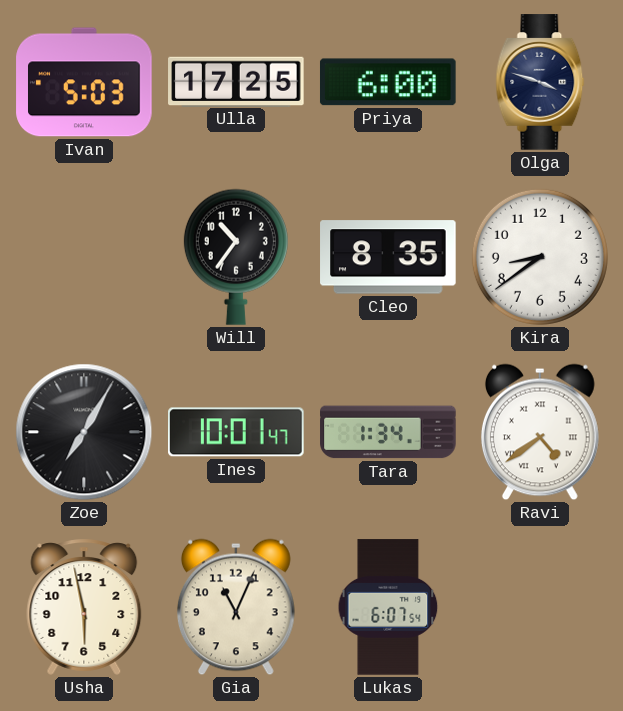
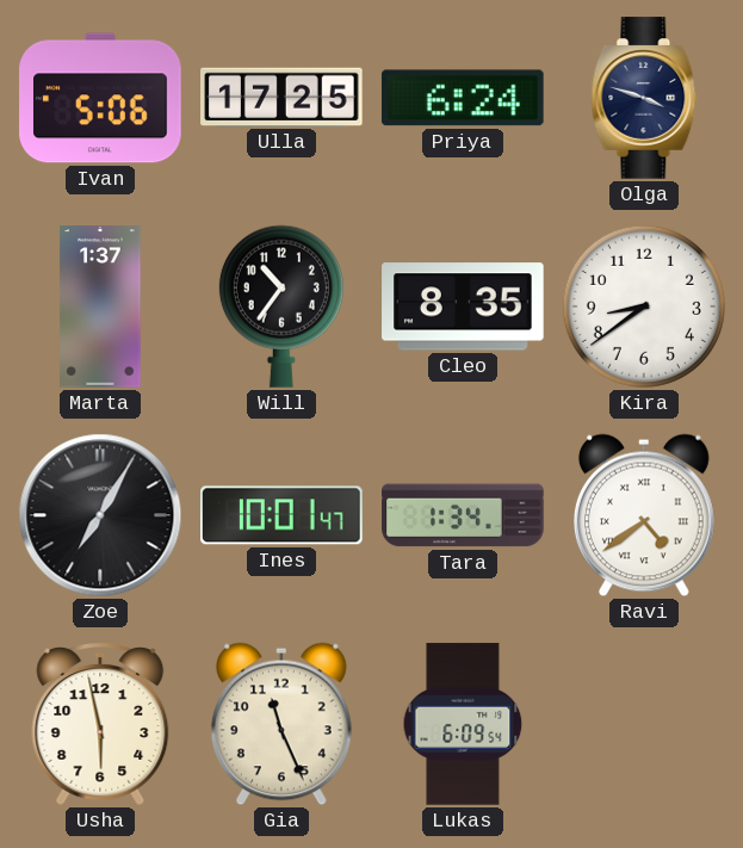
Ivan: 5:03 -> 5:06
Priya: 6:00 -> 6:24
Marta: none -> 1:37
Gia: 11:04 -> 11:26
Lukas: 6:07 -> 6:09
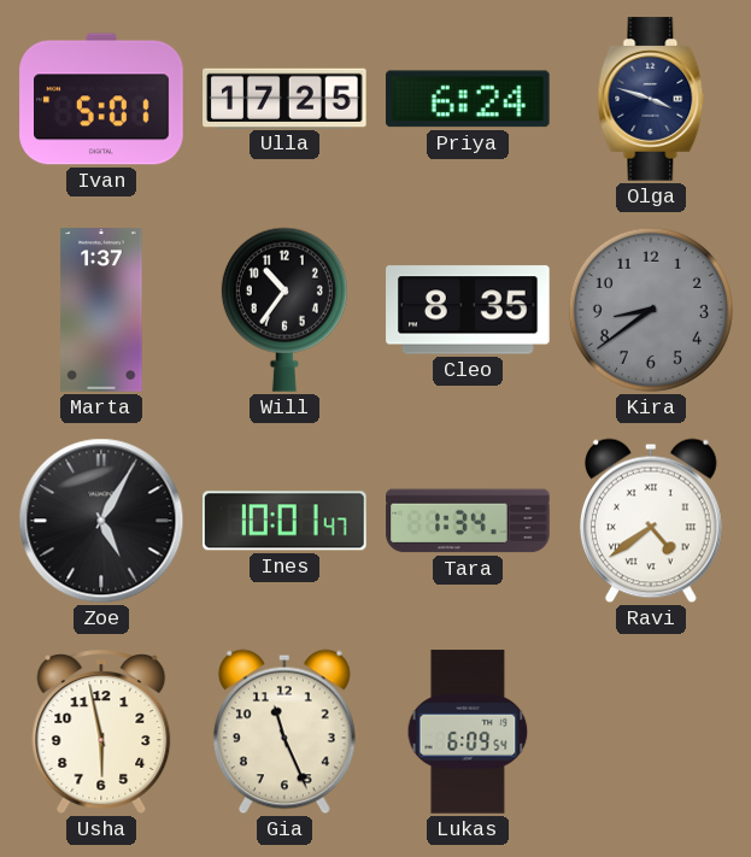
Ivan: 5:06 -> 5:01
Kira dial: white -> grey
Zoe: 7:05 -> 5:05
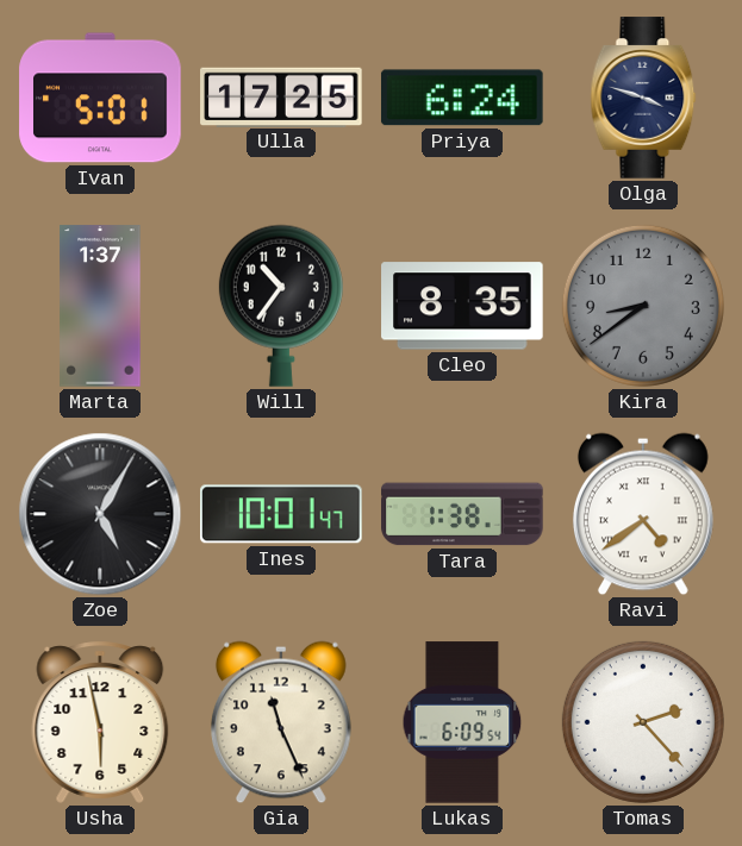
Tara: 1:34 -> 1:38
Tomas: none -> 2:23
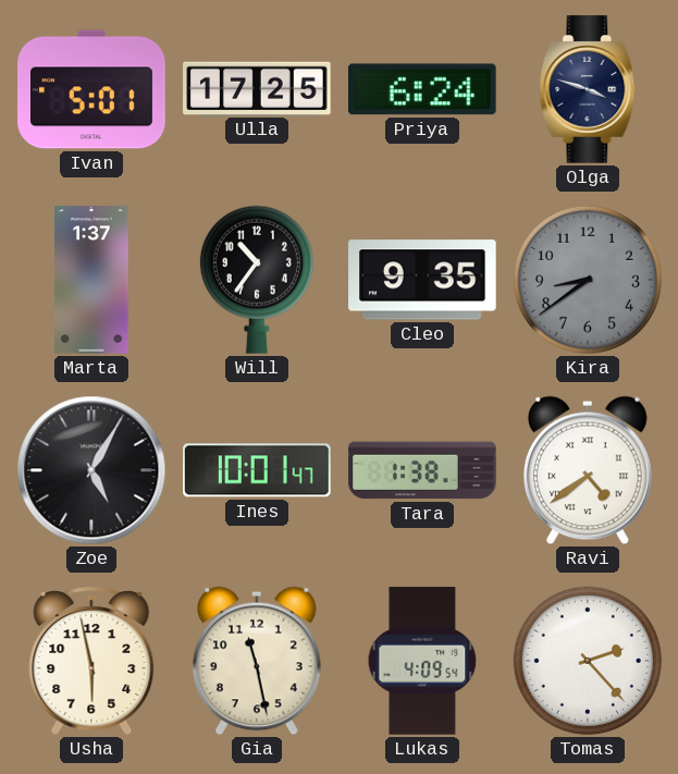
Cleo: 8:35 -> 9:35
Gia: 11:26 -> 11:28
Lukas: 6:09 -> 4:09
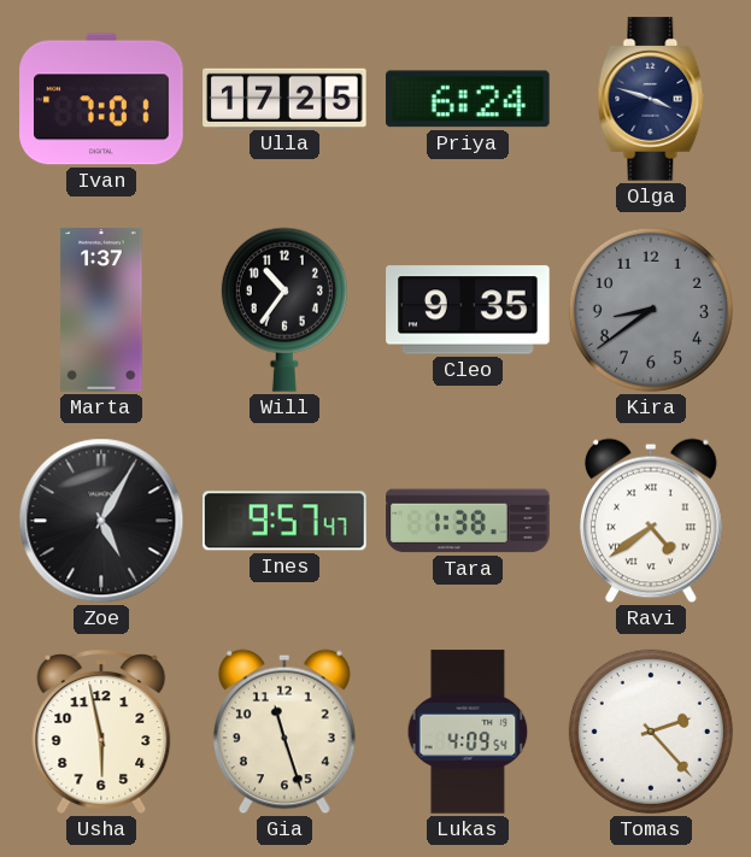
Ivan: 5:01 -> 7:01
Ines: 10:01 -> 9:57
Gia: 11:28 -> 11:27
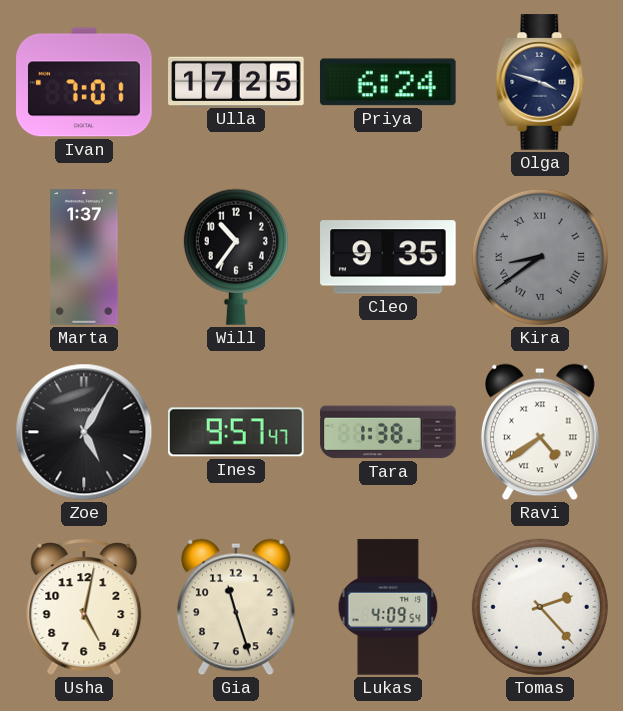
Kira numerals: Arabic -> Roman
Usha: 5:58 -> 5:02
